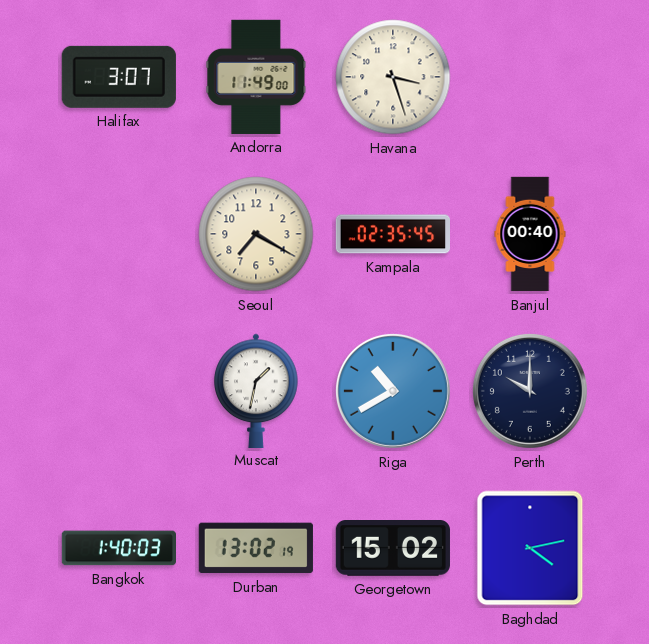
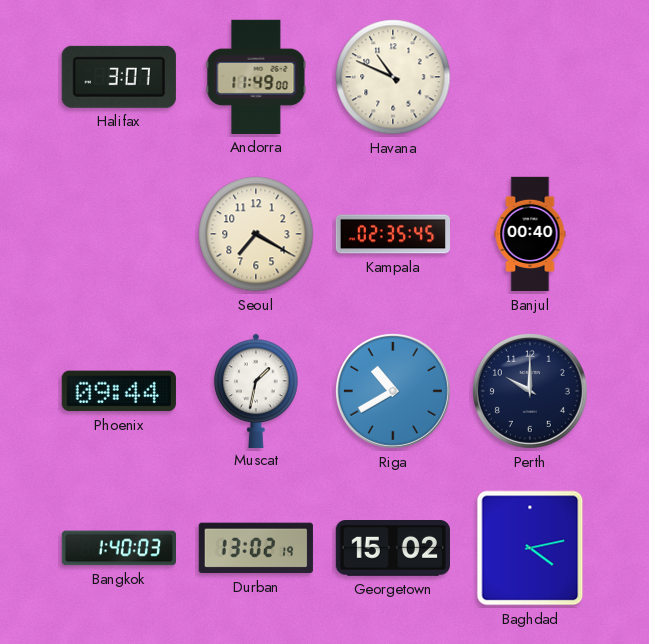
Havana: 3:27 -> 10:49
Phoenix: none -> 09:44
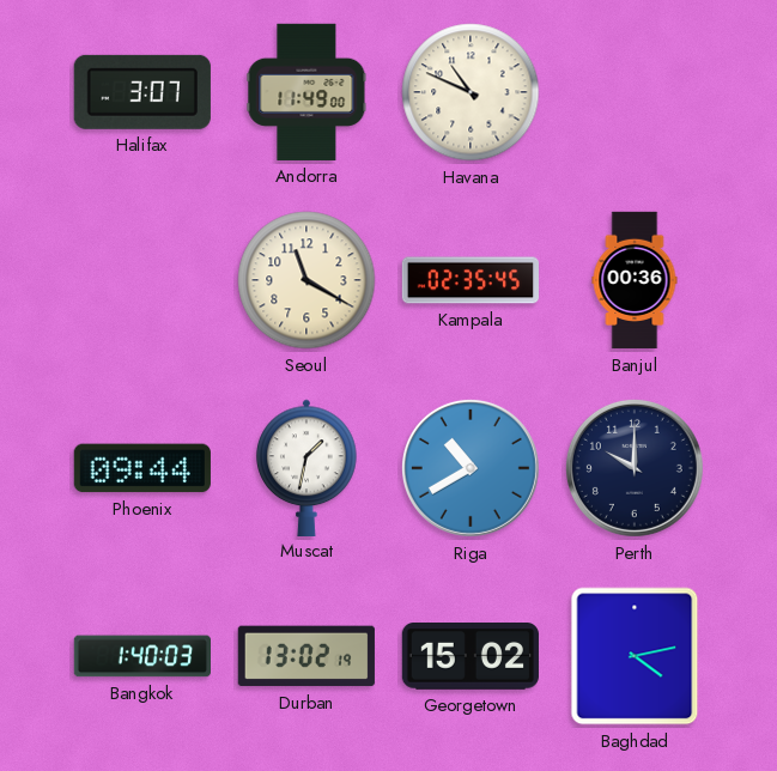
Seoul: 7:20 -> 11:20
Banjul: 00:40 -> 00:36
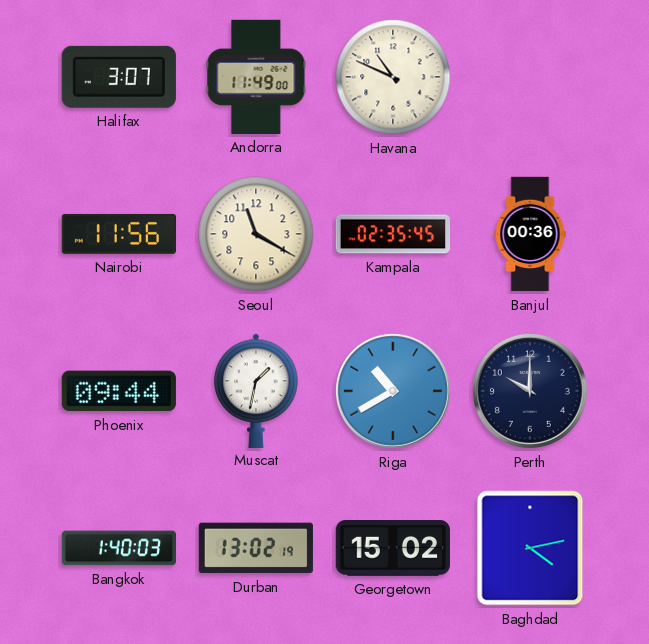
Nairobi: none -> 11:56
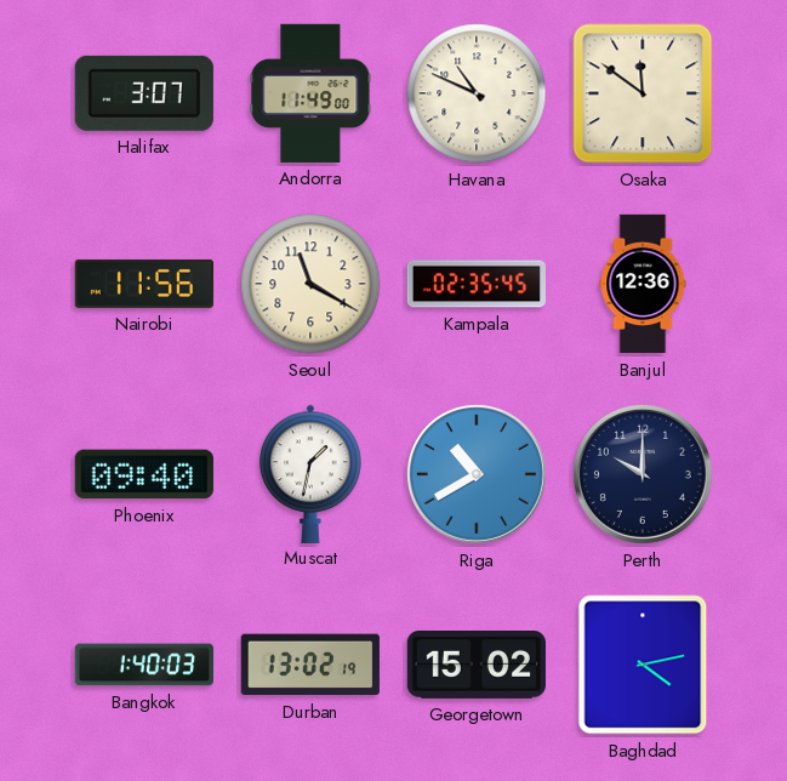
Osaka: none -> 11:51
Banjul: 00:36 -> 12:36
Phoenix: 09:44 -> 09:40
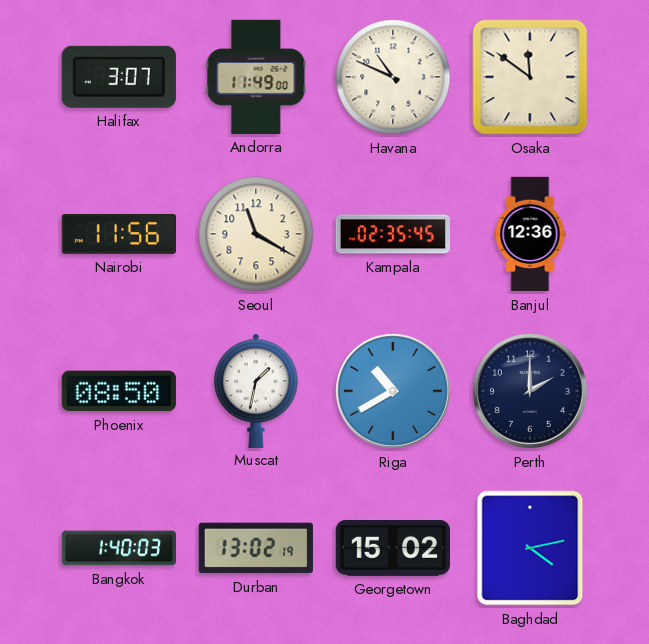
Phoenix: 09:40 -> 08:50
Perth: 10:00 -> 2:00
